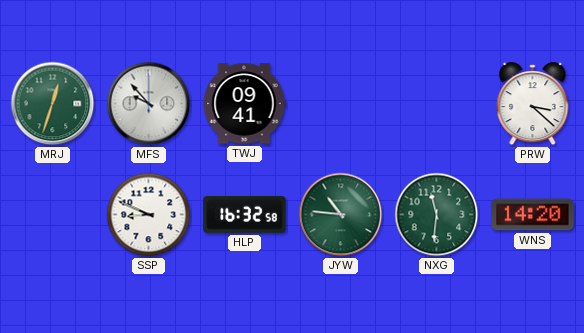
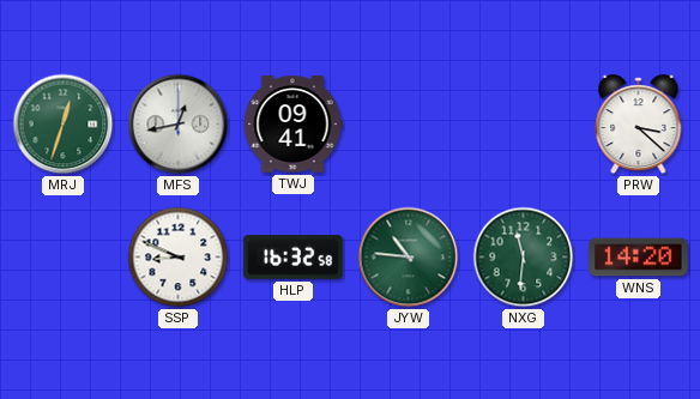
MFS: 9:53 -> 12:43
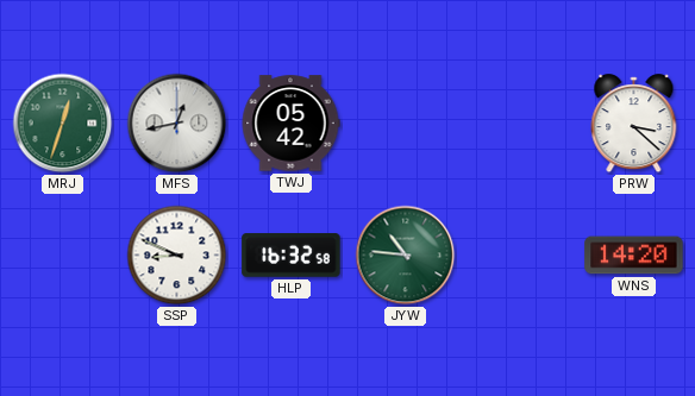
TWJ: 09:41 -> 05:42
NXG: 11:31 -> none
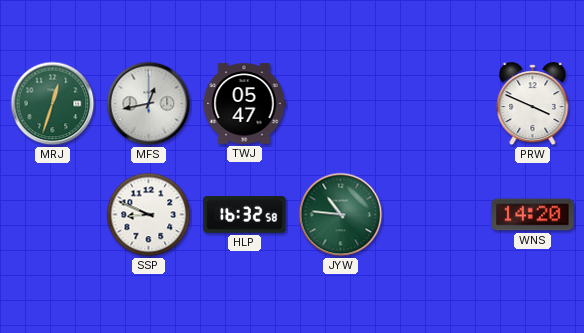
TWJ: 05:42 -> 05:47
PRW: 3:22 -> 3:49
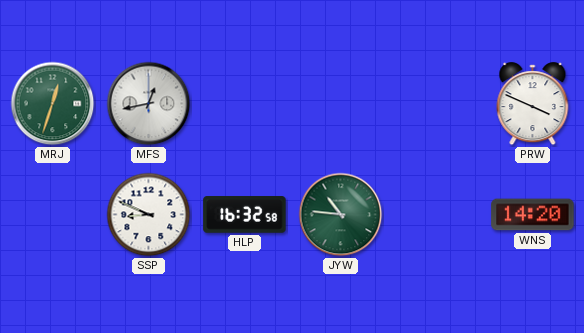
TWJ: 05:47 -> none
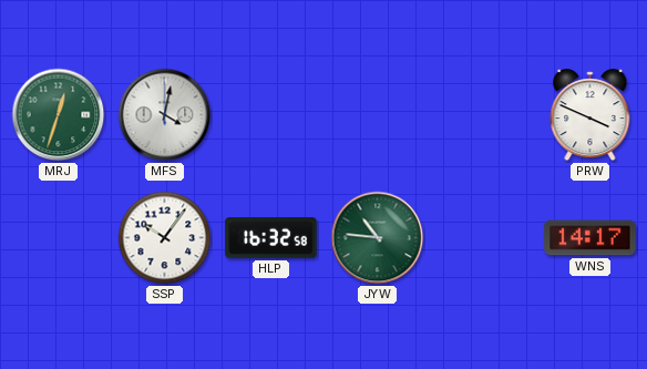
MFS: 12:43 -> 4:02
SSP: 8:49 -> 10:06
WNS: 14:20 -> 14:17
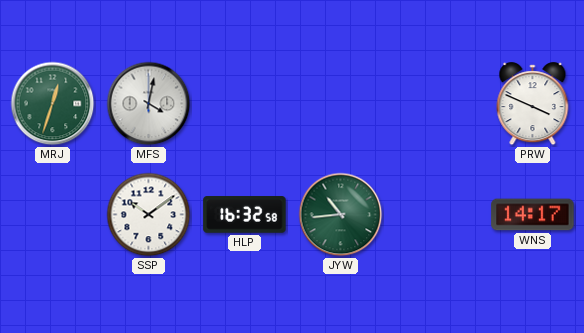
SSP: 10:06 -> 10:09
JYW: 10:46 -> 10:44
